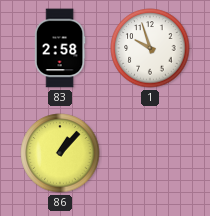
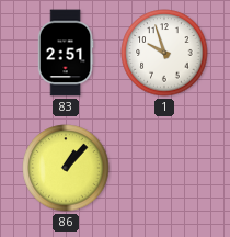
83: 2:58 -> 2:51
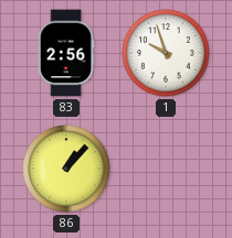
83: 2:51 -> 2:56
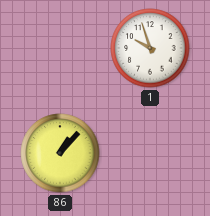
83: 2:56 -> none
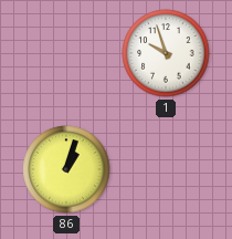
86: 1:07 -> 1:03
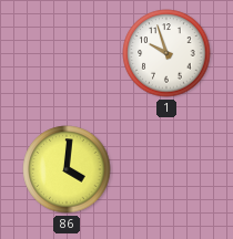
86: 1:03 -> 4:01
